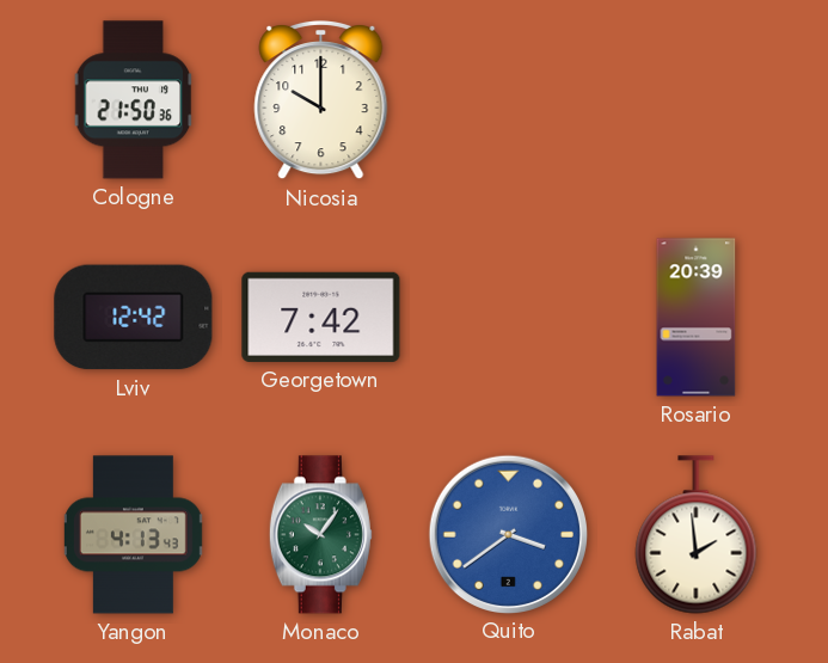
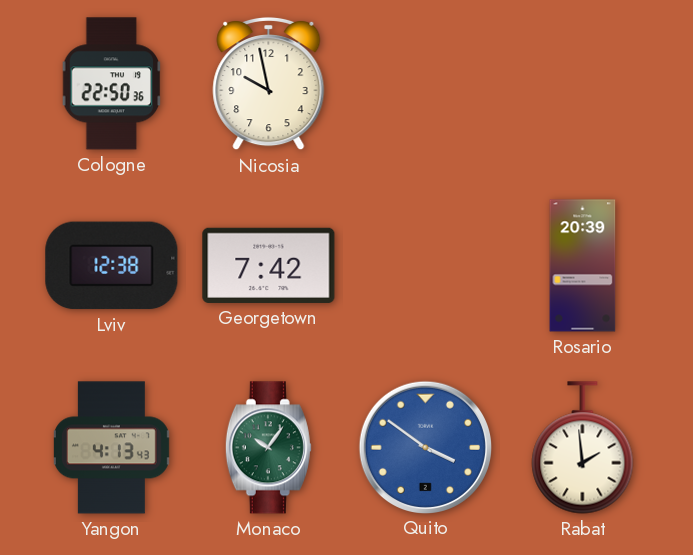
Cologne: 21:50 -> 22:50
Nicosia: 10:00 -> 9:58
Lviv: 12:42 -> 12:38
Quito: 3:39 -> 3:51
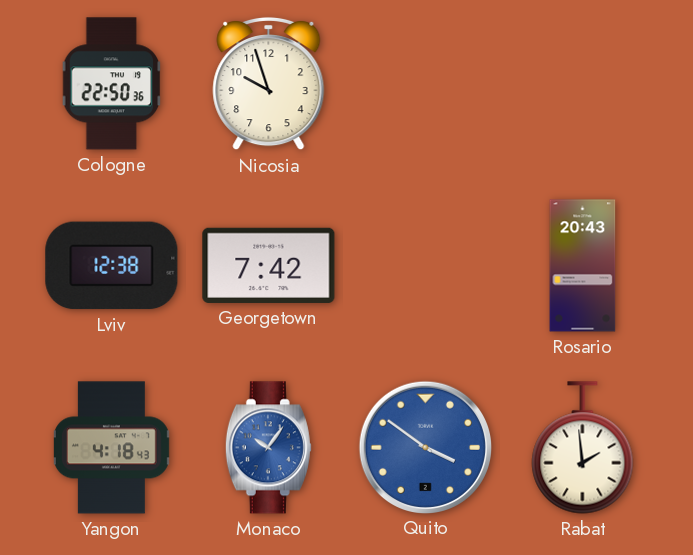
Nicosia: 9:58 -> 9:57
Rosario: 20:39 -> 20:43
Yangon: 4:13 -> 4:18
Monaco dial: green -> blue
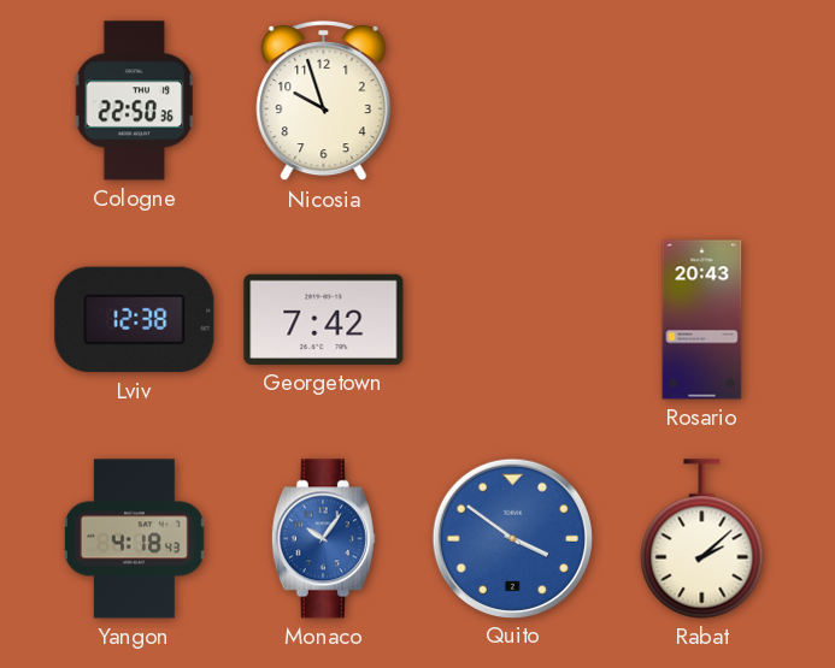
Rabat: 1:59 -> 2:08
